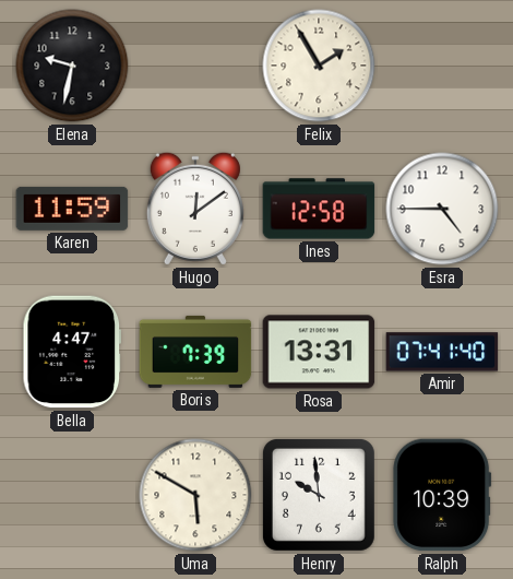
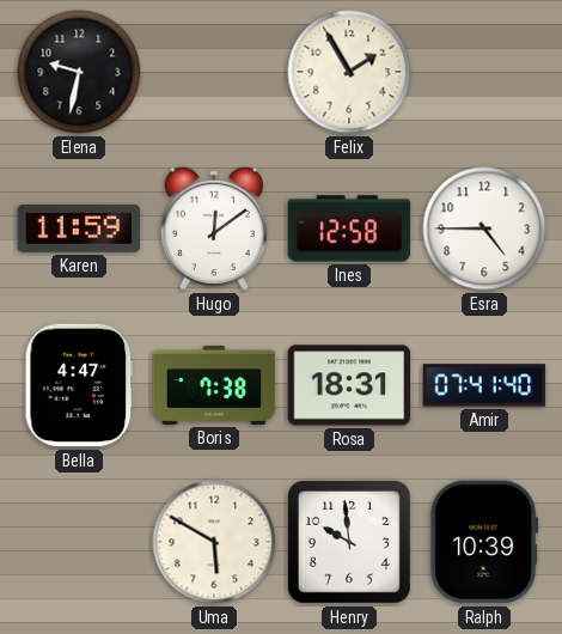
Boris: 7:39 -> 7:38
Rosa: 13:31 -> 18:31
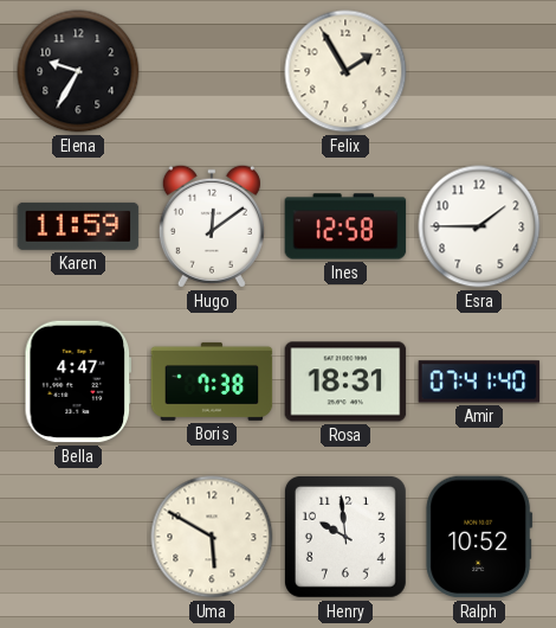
Elena: 9:32 -> 9:35
Esra: 4:45 -> 1:45
Ralph: 10:39 -> 10:52
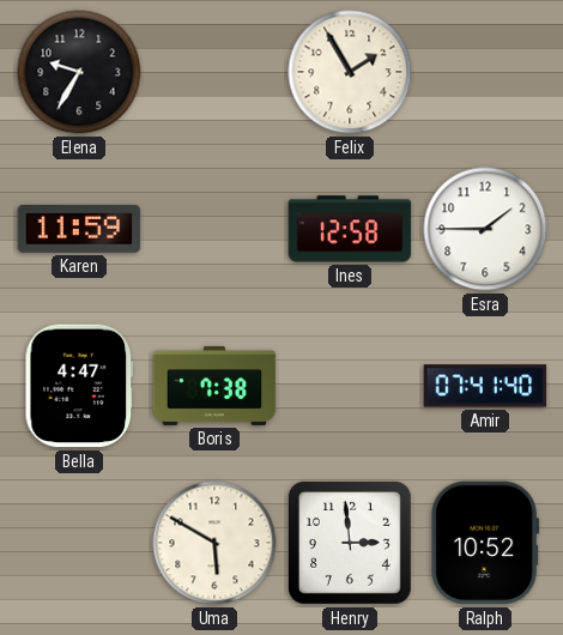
Hugo: 12:09 -> none
Rosa: 18:31 -> none
Henry: 9:59 -> 2:59
